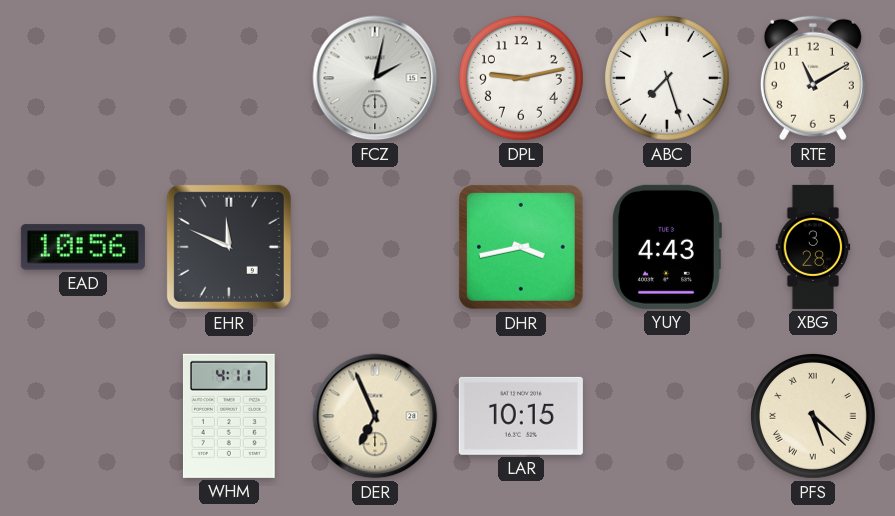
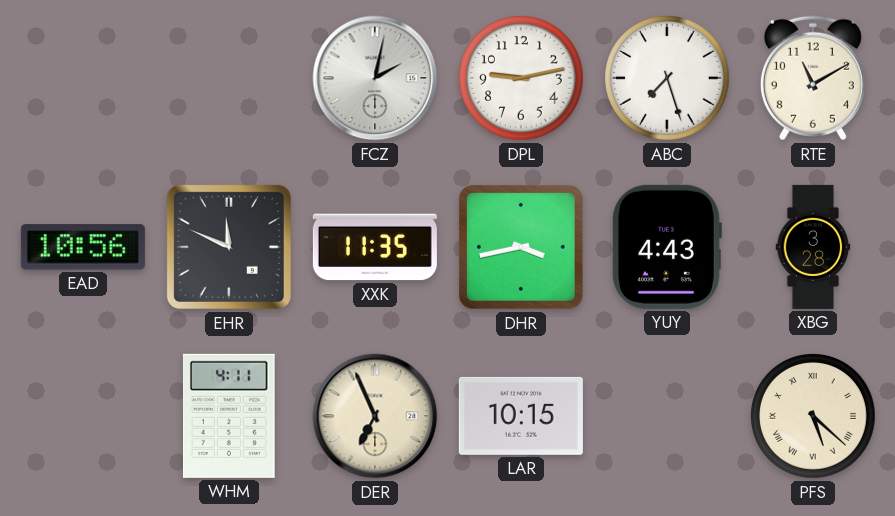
XXK: none -> 11:35
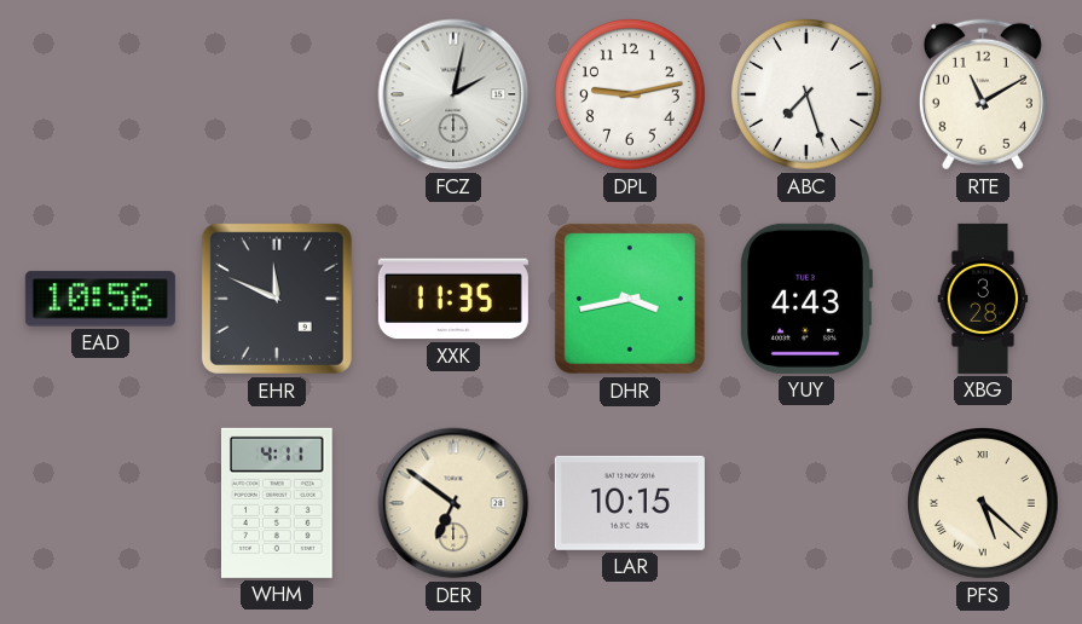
DER: 6:56 -> 6:51
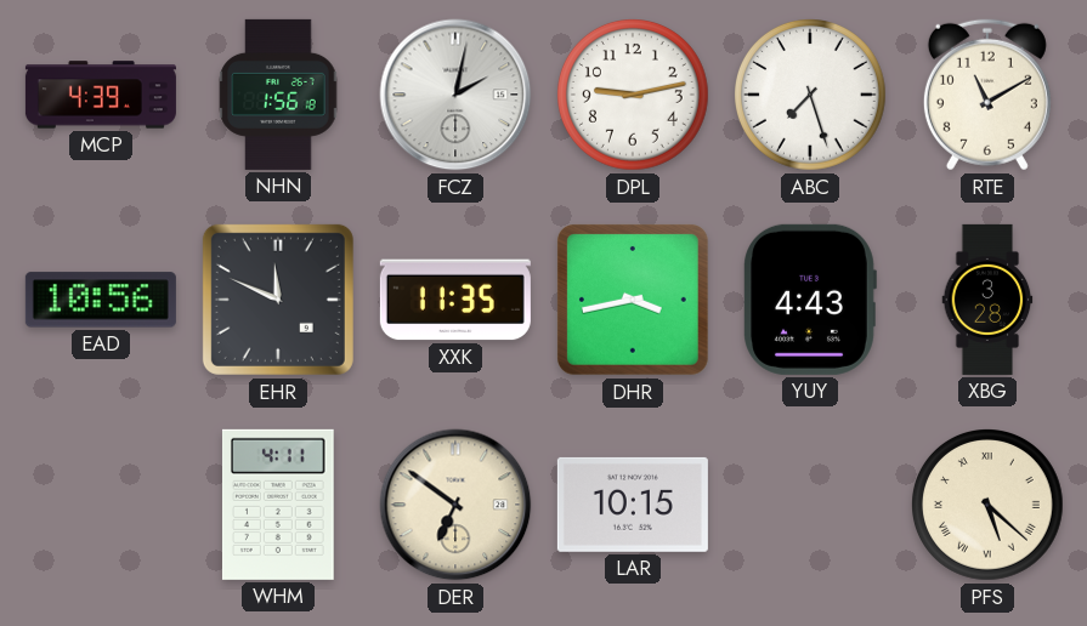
MCP: none -> 4:39
NHN: none -> 1:56
